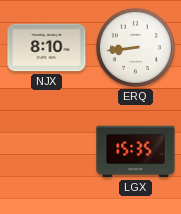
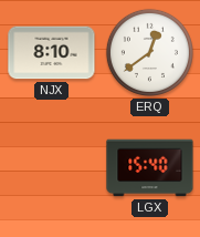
ERQ: 8:44 -> 12:39
LGX: 15:35 -> 15:40
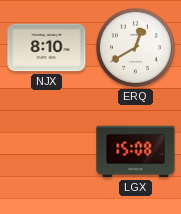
ERQ: 12:39 -> 12:40
LGX: 15:40 -> 15:08
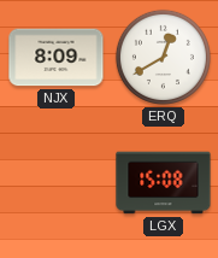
NJX: 8:10 -> 8:09
